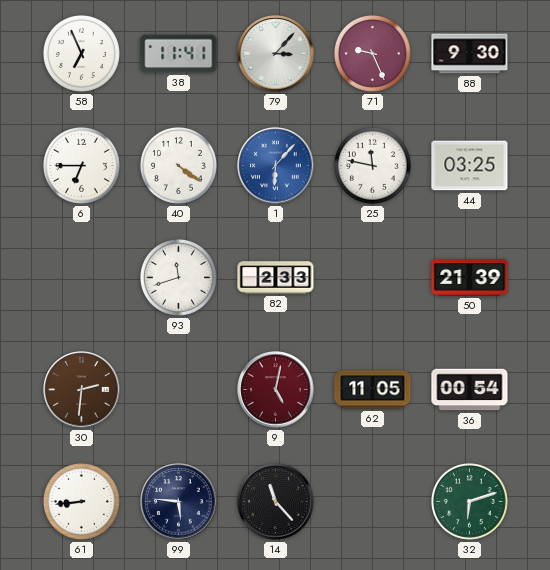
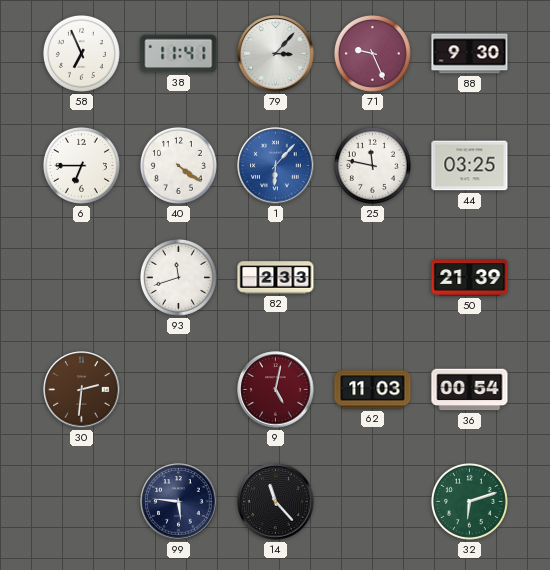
62: 11:05 -> 11:03
61: 8:44 -> none
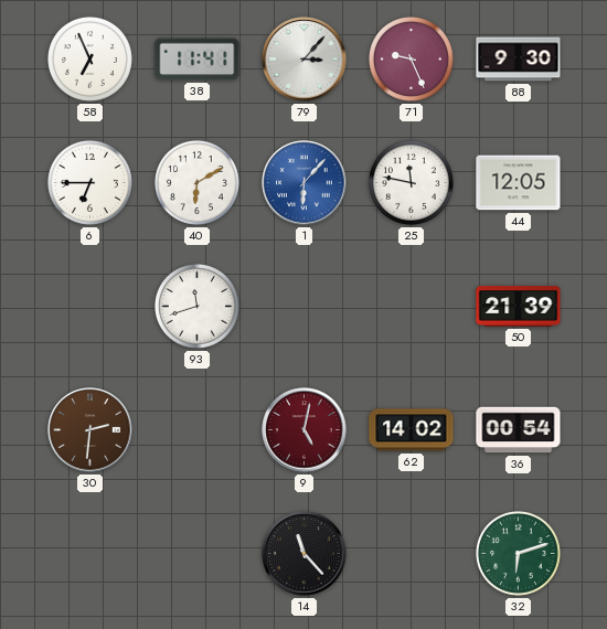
40: 4:21 -> 6:10
44: 03:25 -> 12:05
82: 2:33 -> none
62: 11:03 -> 14:02
99: 5:46 -> none
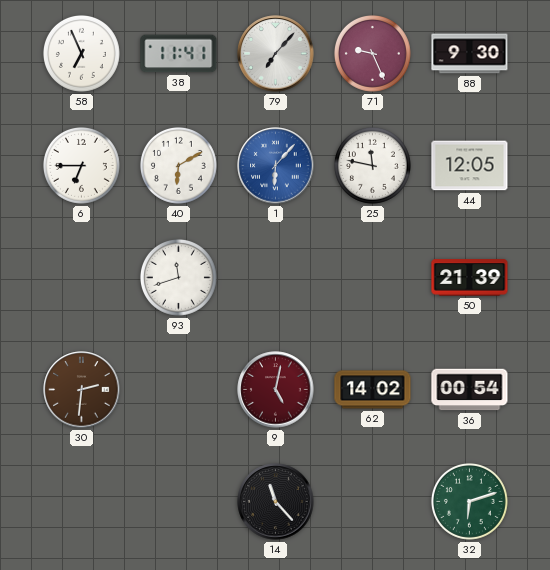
79: 3:07 -> 7:07
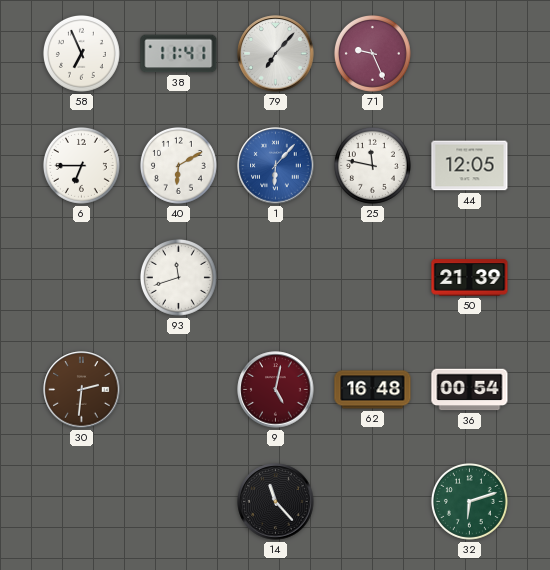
88: 9:30 -> none
62: 14:02 -> 16:48
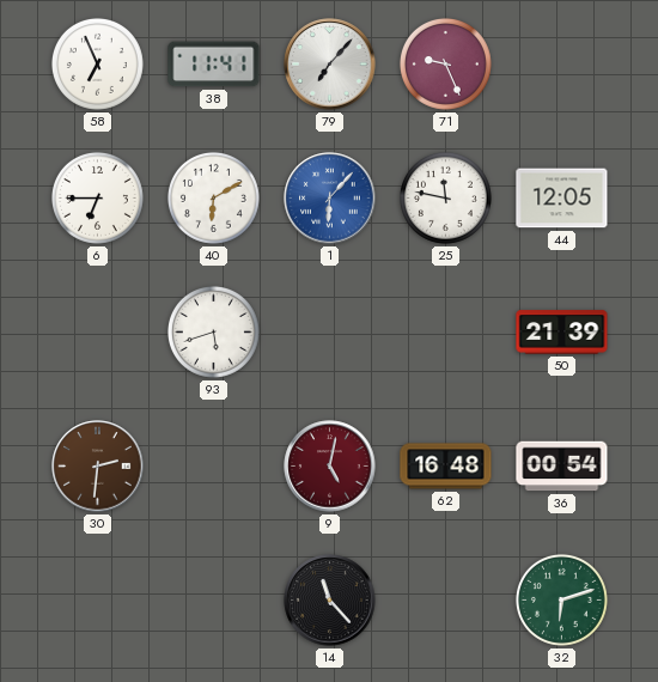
93: 11:42 -> 5:42
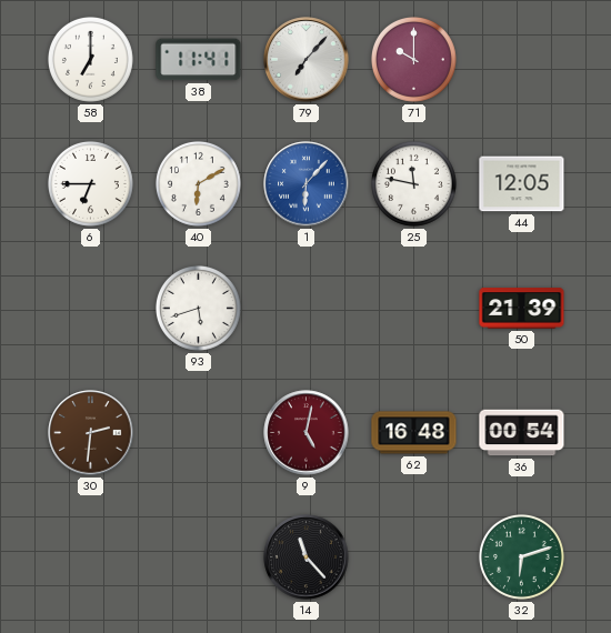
58: 6:56 -> 7:00
71: 9:26 -> 10:00
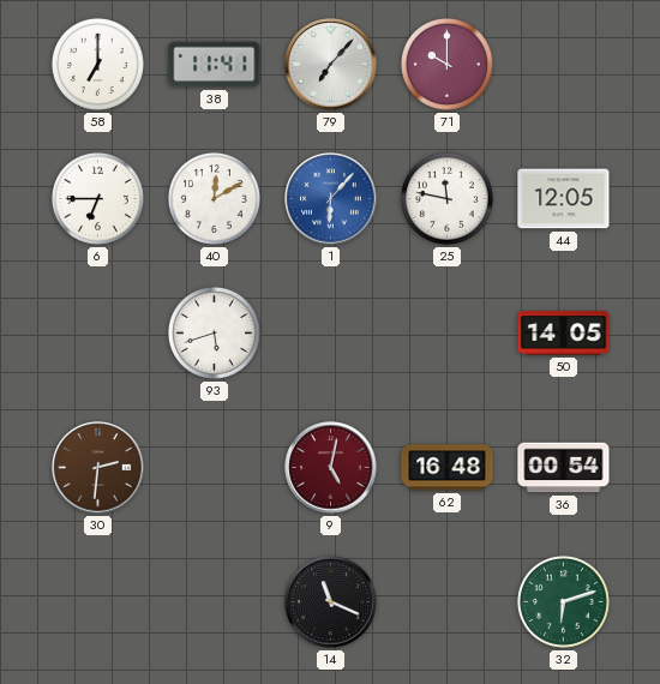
40: 6:10 -> 12:10
50: 21:39 -> 14:05
14: 11:23 -> 11:19
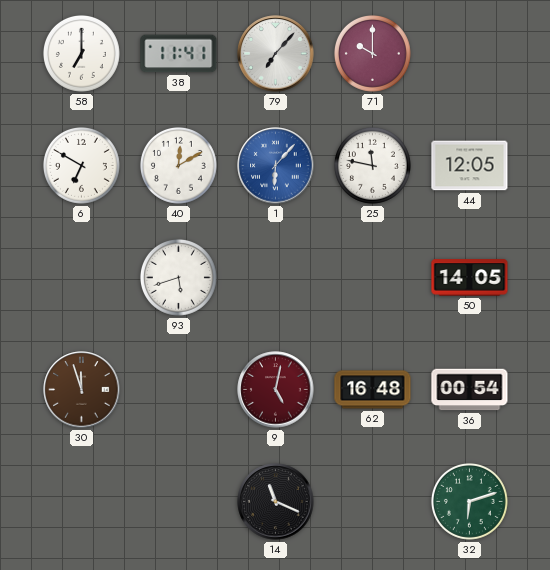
6: 6:45 -> 6:50
30: 2:31 -> 11:57
